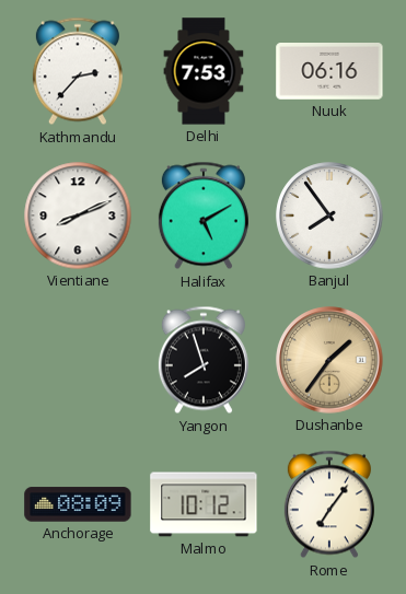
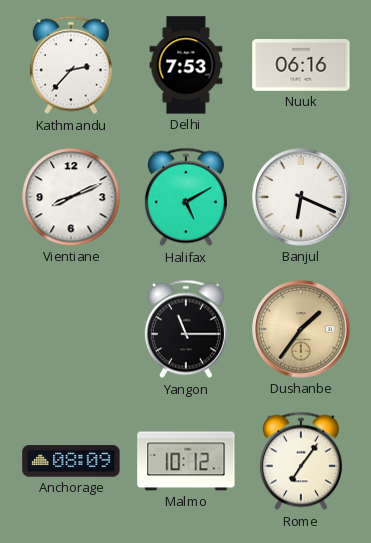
Banjul: 7:54 -> 6:19
Yangon: 7:57 -> 11:15
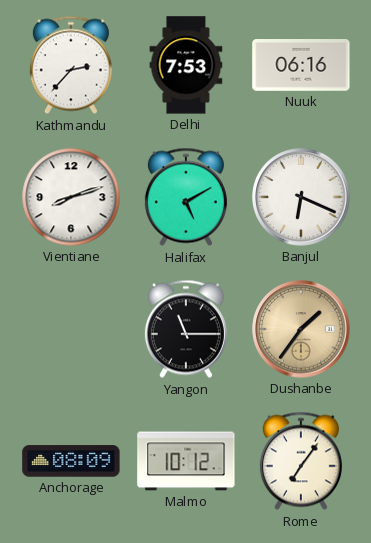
Vientiane: 8:11 -> 8:12
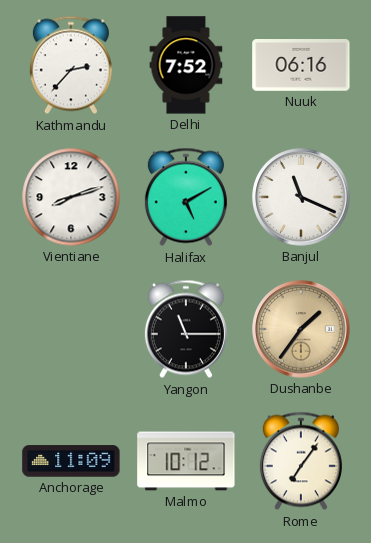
Delhi: 7:53 -> 7:52
Banjul: 6:19 -> 11:19
Anchorage: 08:09 -> 11:09
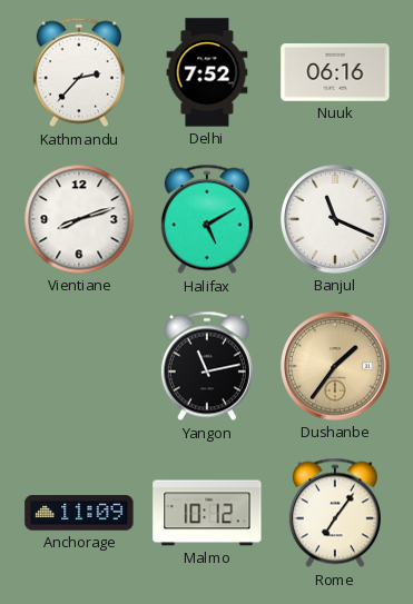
Yangon: 11:15 -> 11:13
